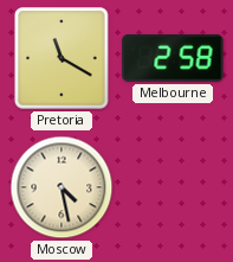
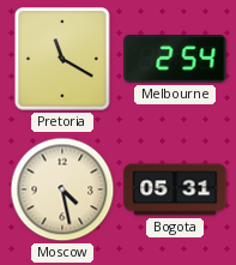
Melbourne: 2:58 -> 2:54
Bogota: none -> 05:31
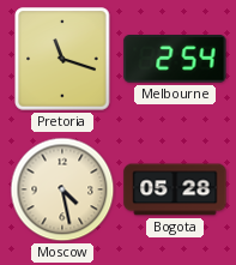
Pretoria: 11:20 -> 11:18
Bogota: 05:31 -> 05:28
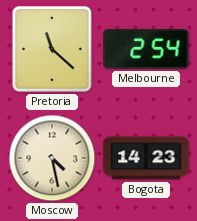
Pretoria: 11:18 -> 11:22
Bogota: 05:28 -> 14:23
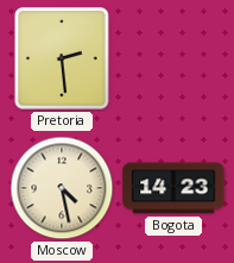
Pretoria: 11:22 -> 2:29
Melbourne: 2:54 -> none
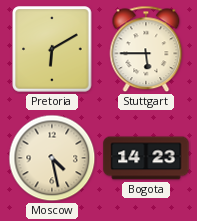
Pretoria: 2:29 -> 6:10
Stuttgart: none -> 5:45
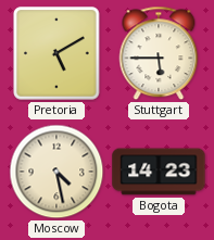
Pretoria: 6:10 -> 5:10
